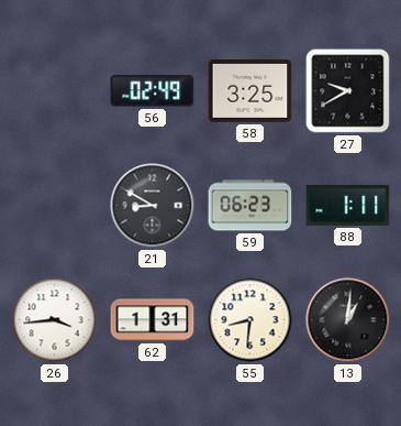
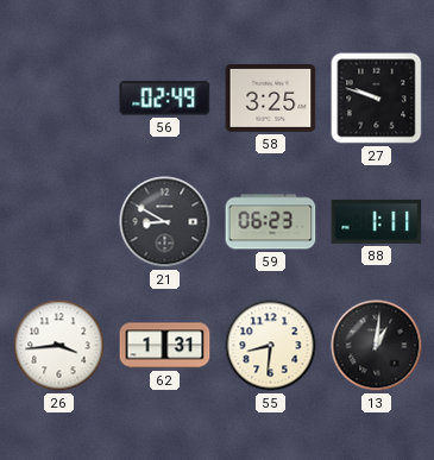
27: 9:40 -> 9:48
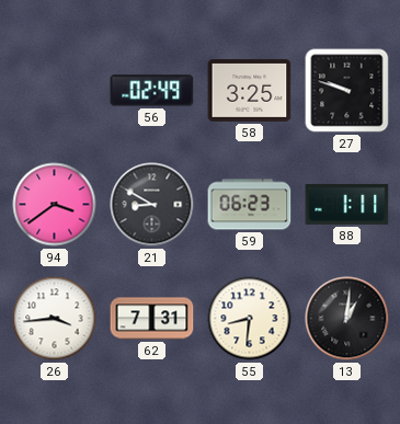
94: none -> 3:39
62: 1:31 -> 7:31
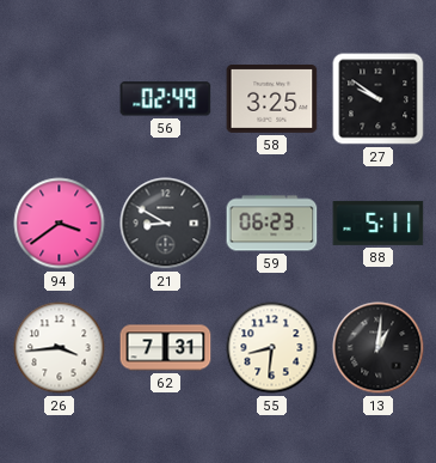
27: 9:48 -> 9:51
88: 1:11 -> 5:11
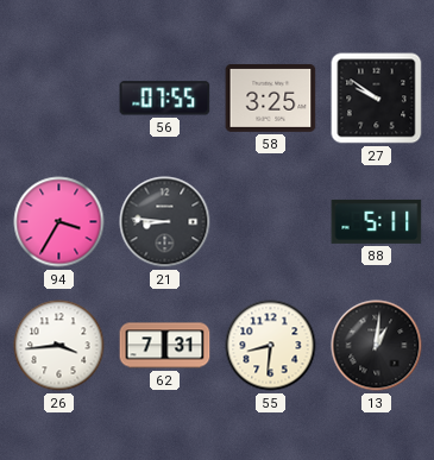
56: 02:49 -> 07:55
94: 3:39 -> 3:35
21: 8:50 -> 8:46
59: 06:23 -> none
